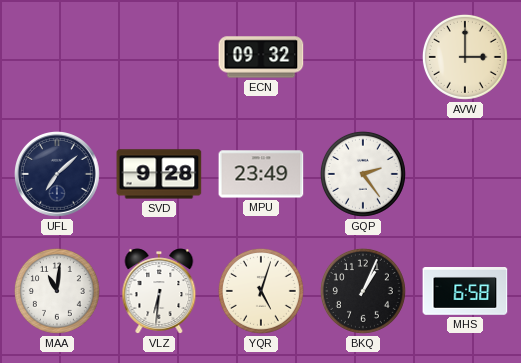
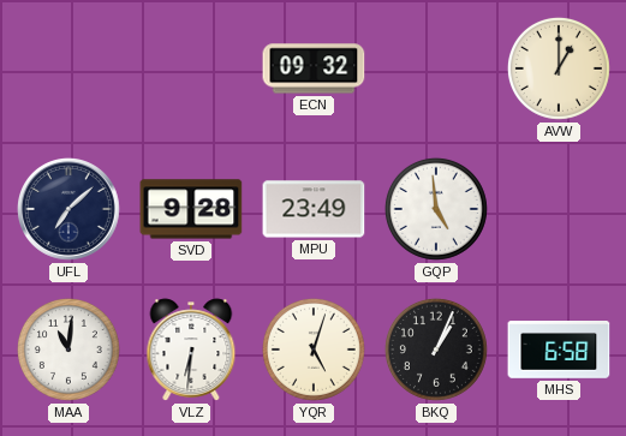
AVW: 3:00 -> 1:00
GQP: 2:24 -> 4:59
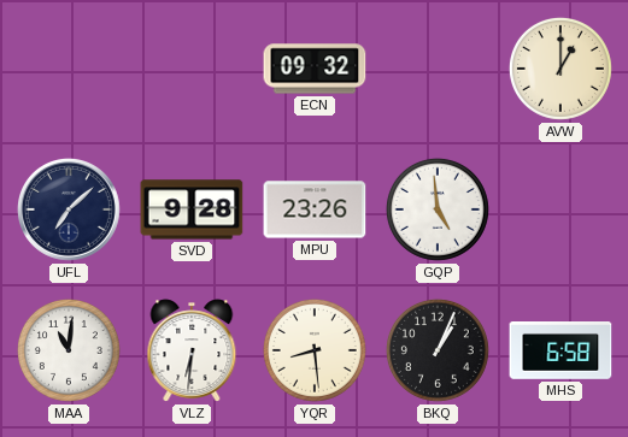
MPU: 23:49 -> 23:26
YQR: 5:03 -> 8:29
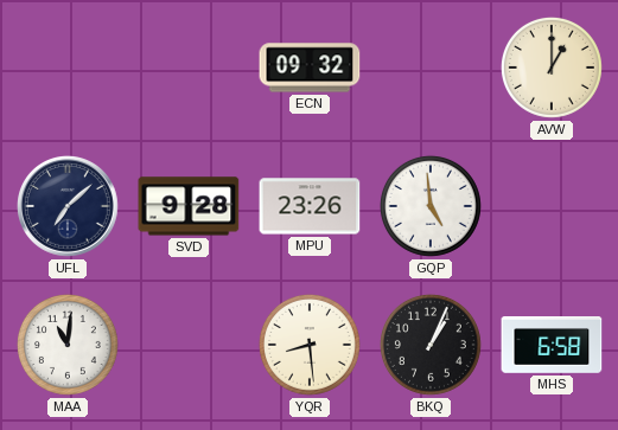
VLZ: 6:31 -> none
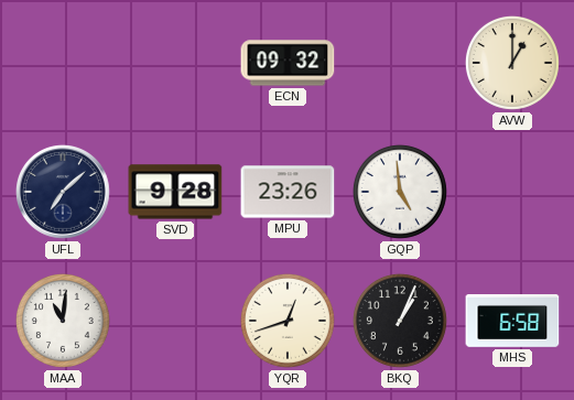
YQR: 8:29 -> 12:42
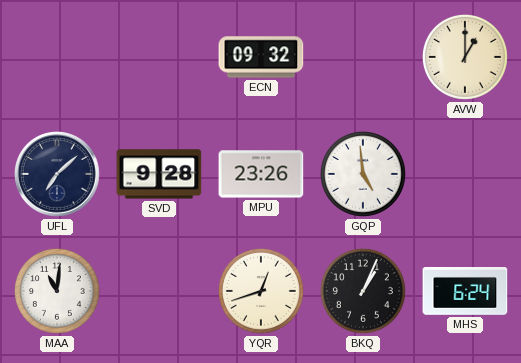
MHS: 6:58 -> 6:24
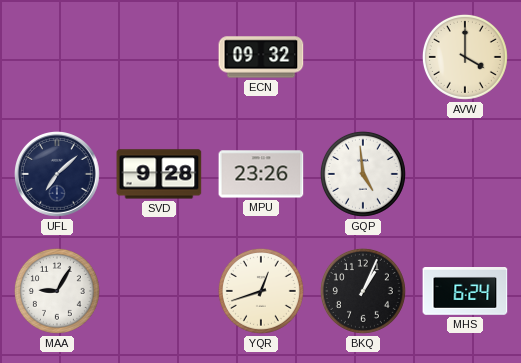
AVW: 1:00 -> 4:00
MAA: 11:01 -> 9:05
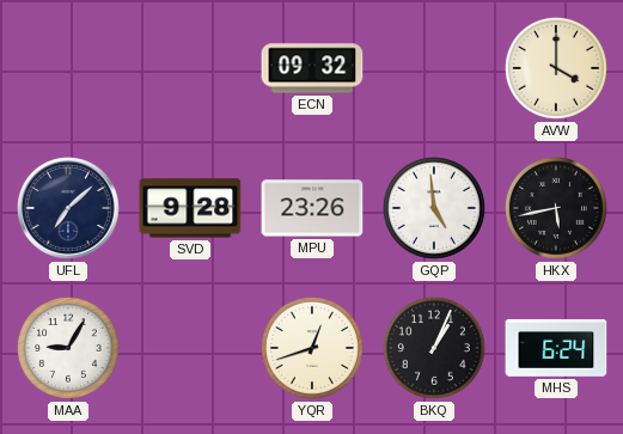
HKX: none -> 5:43
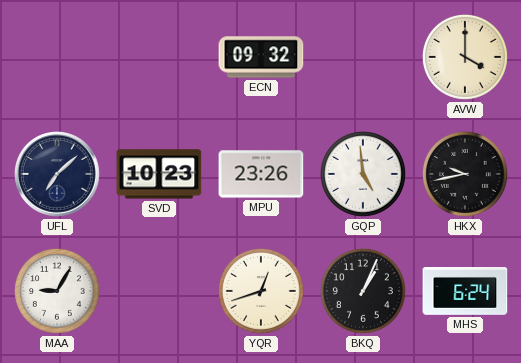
SVD: 9:28 -> 10:23
HKX: 5:43 -> 9:43
